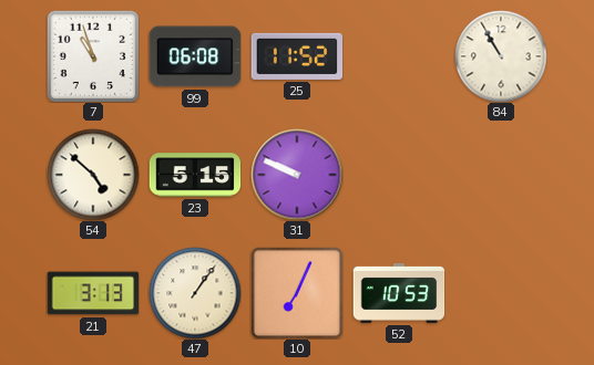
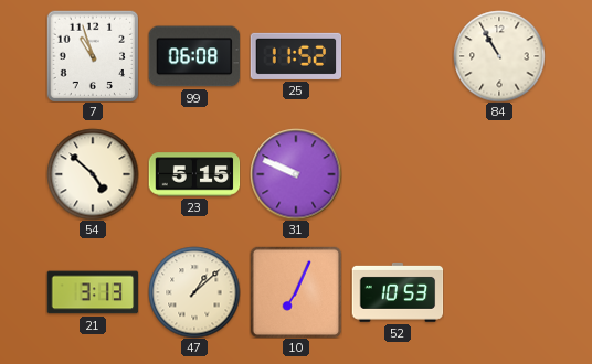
47: 1:06 -> 1:08
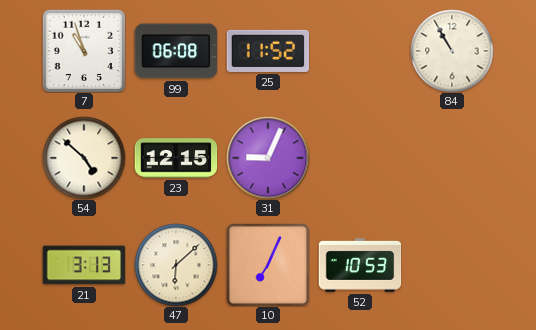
23: 5:15 -> 12:15
31: 9:49 -> 9:04
47: 1:08 -> 6:08
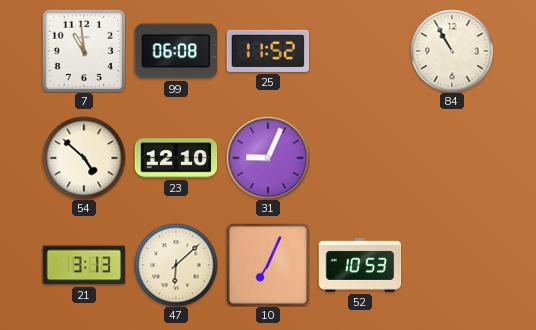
7: 10:57 -> 10:59
23: 12:15 -> 12:10
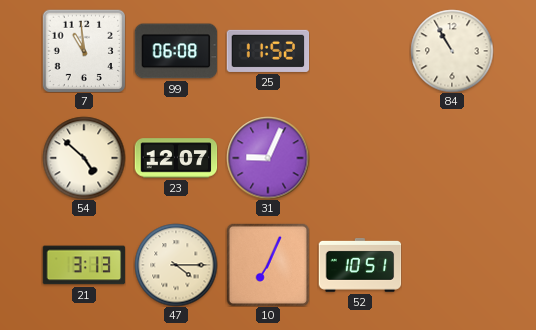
23: 12:10 -> 12:07
47: 6:08 -> 4:15
52: 10:53 -> 10:51
